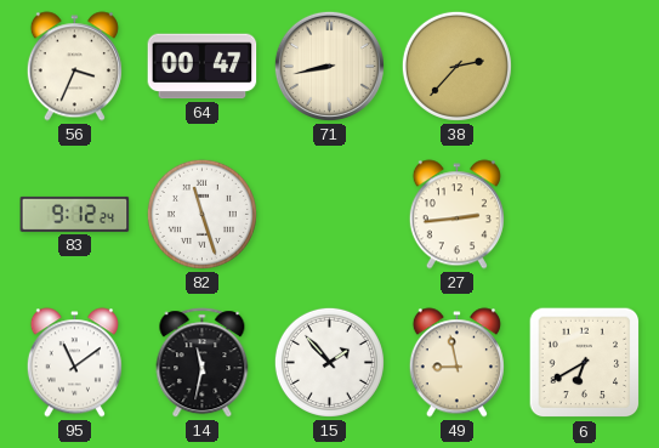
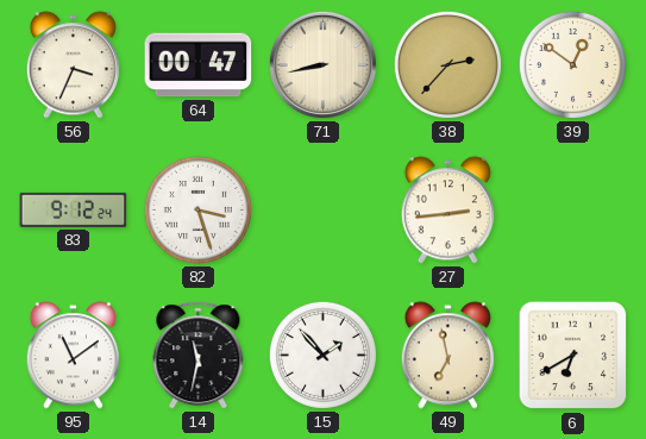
39: none -> 12:51
82: 11:27 -> 3:27
49: 8:58 -> 6:58
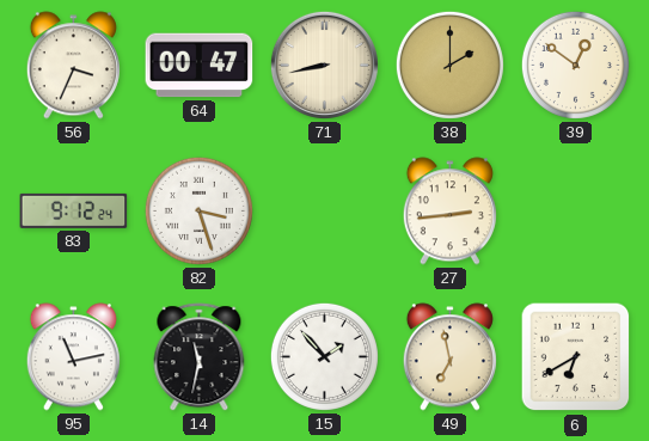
38: 2:37 -> 2:00
95: 11:09 -> 11:13
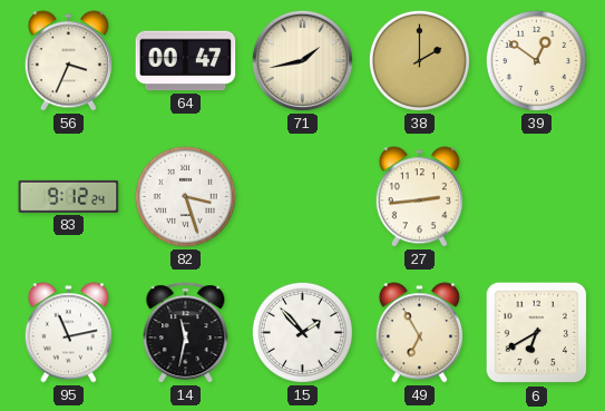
71: 8:43 -> 1:43
49: 6:58 -> 6:55
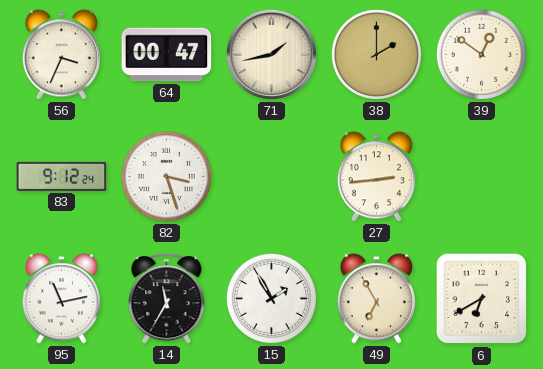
14: 11:32 -> 11:35
15: 1:53 -> 1:55
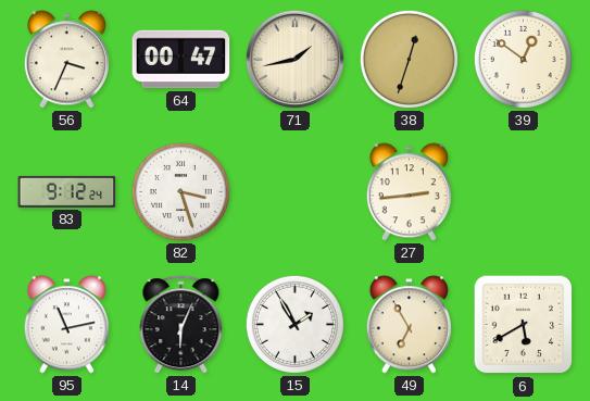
38: 2:00 -> 12:33
14: 11:35 -> 6:04
6: 6:40 -> 5:40
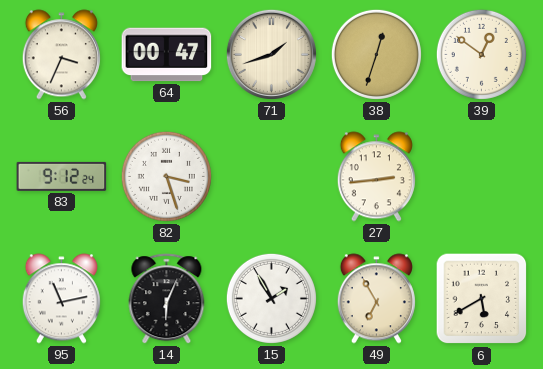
71: 1:43 -> 1:42
